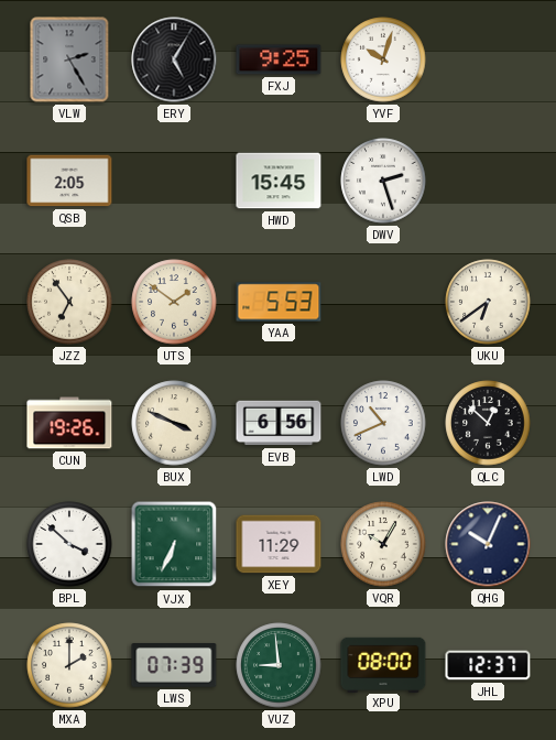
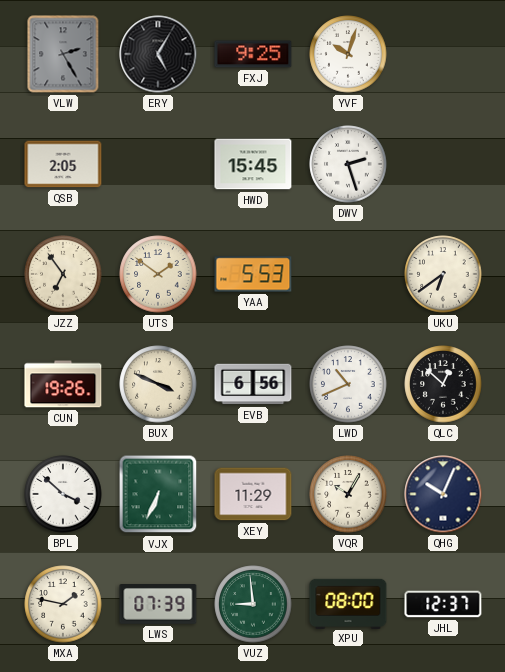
MXA: 2:00 -> 1:47
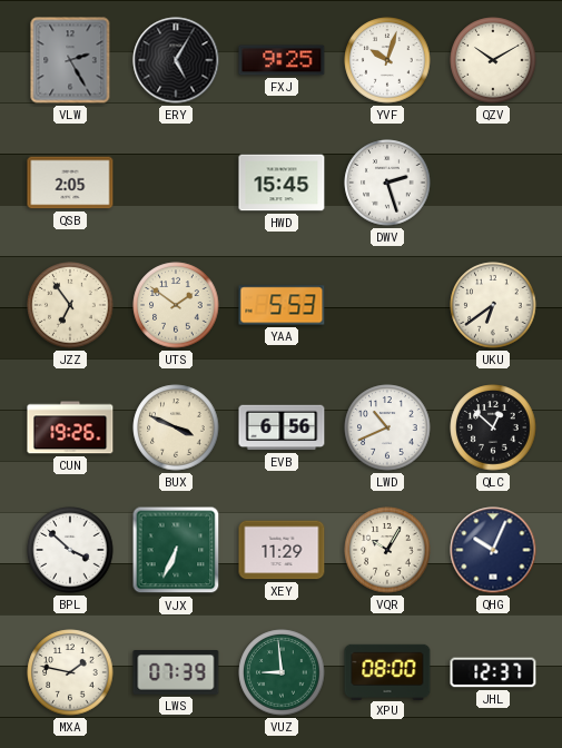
QZV: none -> 10:10
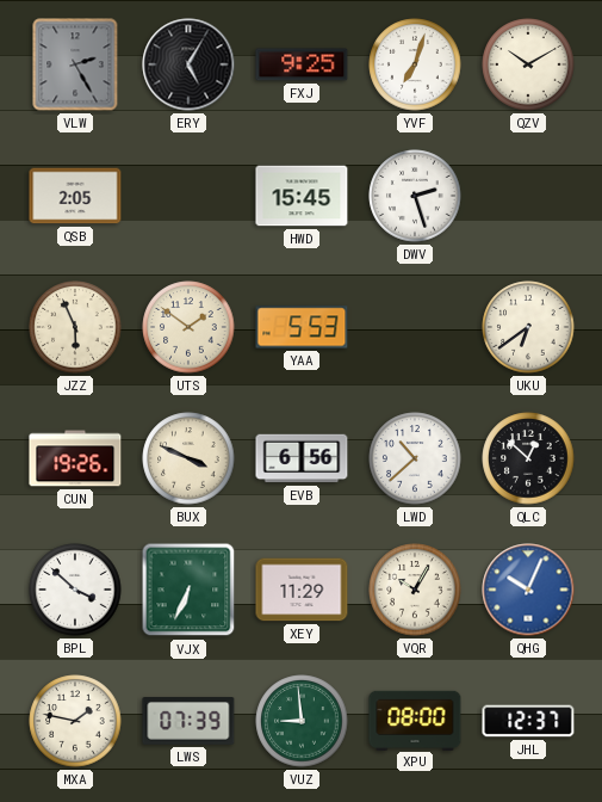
YVF: 10:03 -> 7:03
JZZ: 6:54 -> 5:56
LWD: 10:41 -> 10:38
QHG dial: navy -> blue
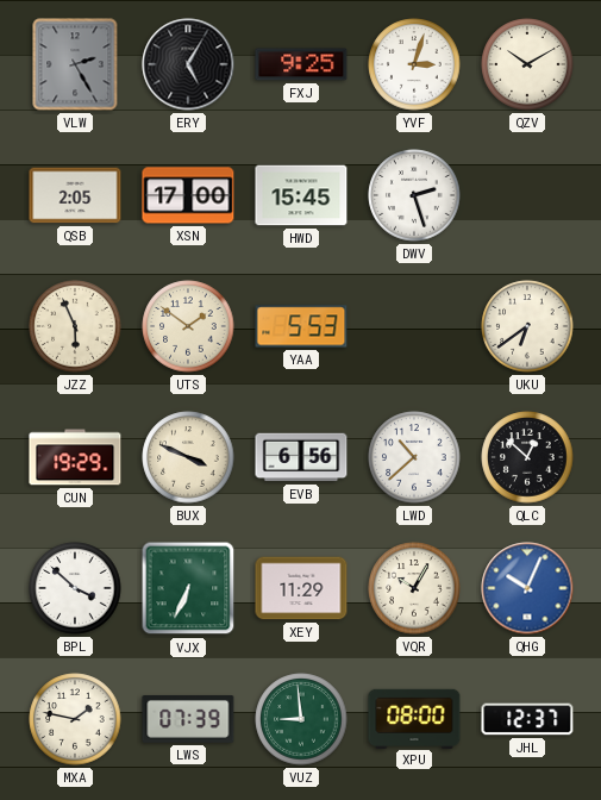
YVF: 7:03 -> 3:03
XSN: none -> 17:00
CUN: 19:26 -> 19:29
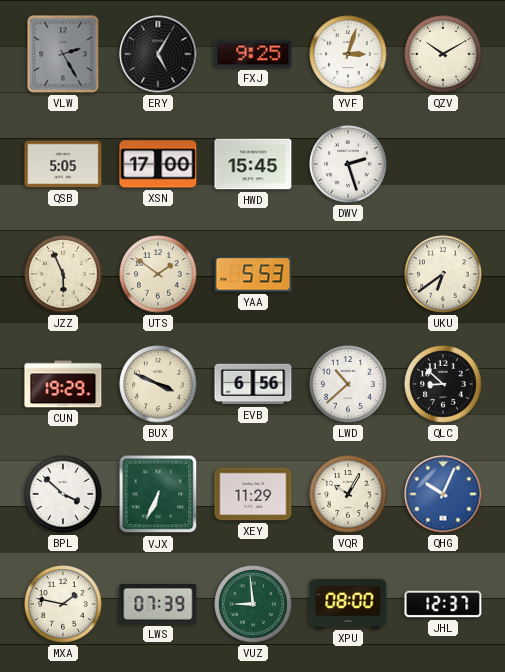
QSB: 2:05 -> 5:05
QLC: 12:52 -> 8:52
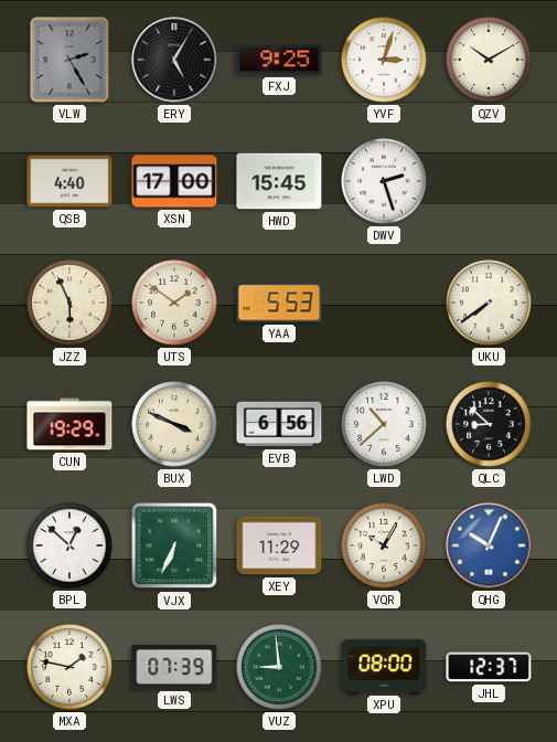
QSB: 5:05 -> 4:40
UKU: 6:39 -> 7:39
BPL: 3:52 -> 12:52
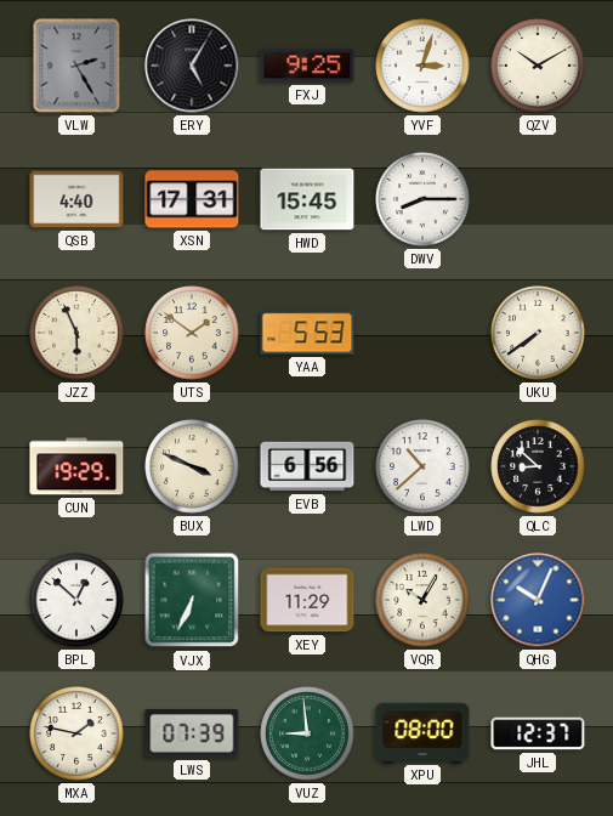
XSN: 17:00 -> 17:31
DWV: 2:27 -> 8:15
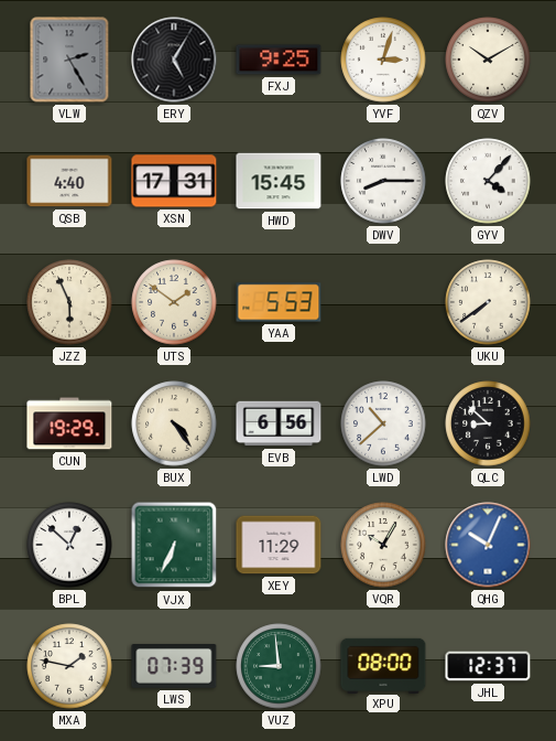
GYV: none -> 4:07
BUX: 3:49 -> 4:24
